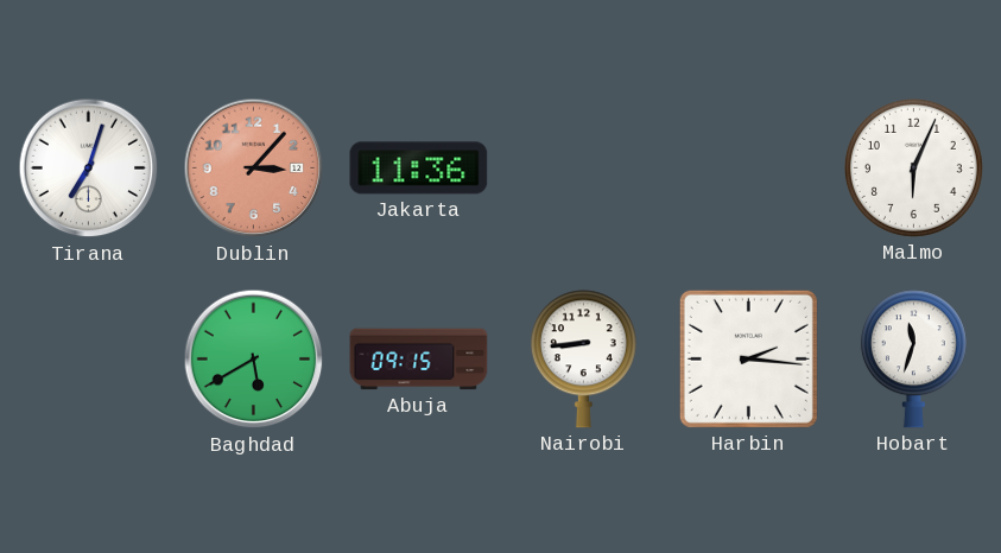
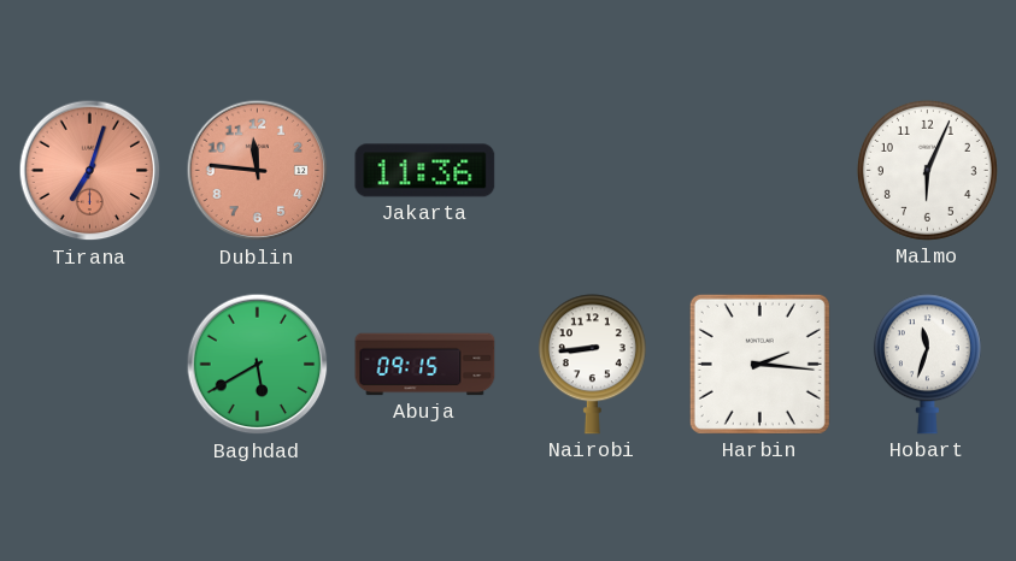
Tirana dial: white -> salmon
Dublin: 3:07 -> 11:46
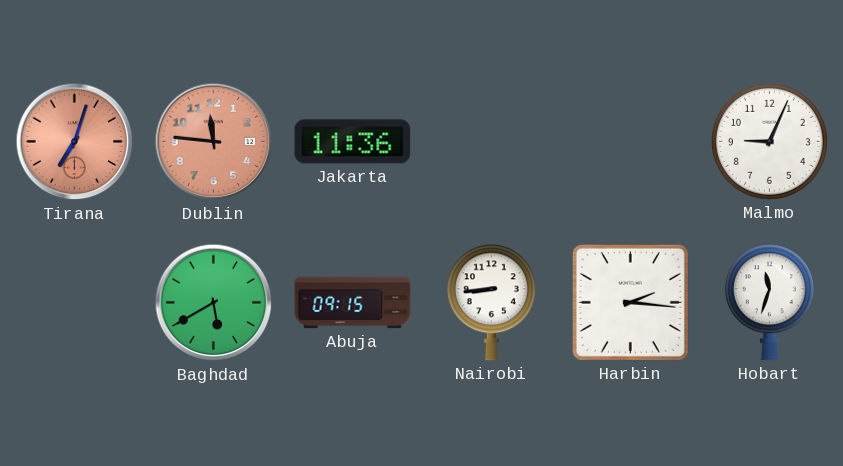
Malmo: 6:04 -> 9:04
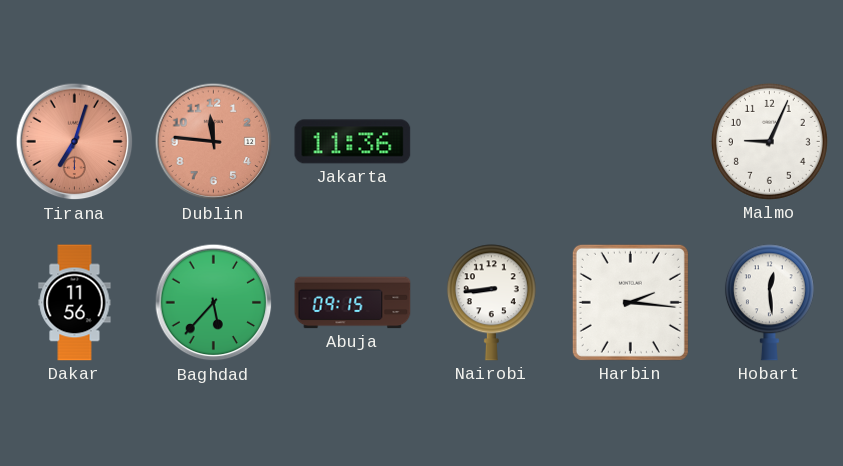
Dakar: none -> 11:56
Baghdad: 5:40 -> 5:37
Hobart: 11:33 -> 12:29
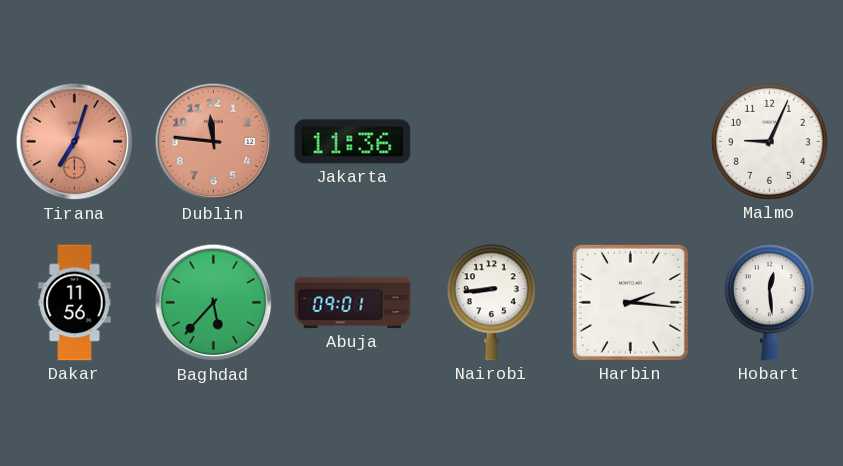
Abuja: 09:15 -> 09:01
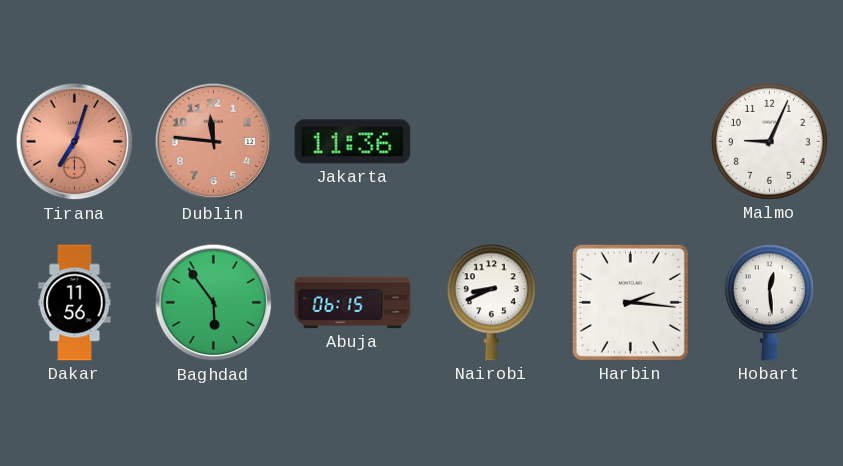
Baghdad: 5:37 -> 5:54
Abuja: 09:01 -> 06:15
Nairobi: 8:44 -> 8:41
